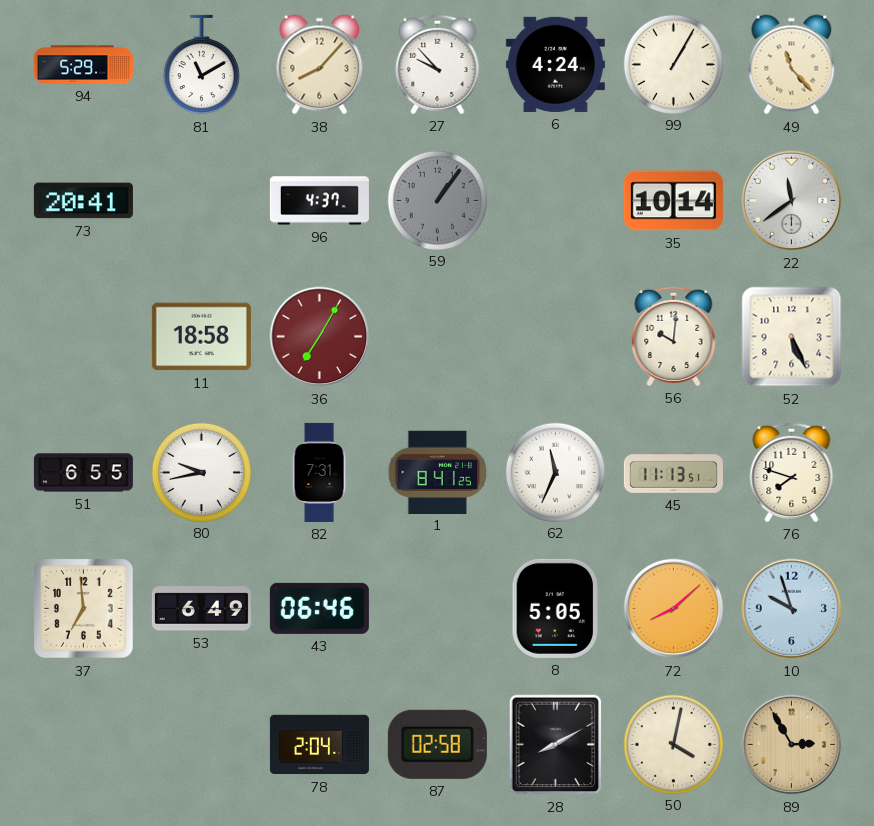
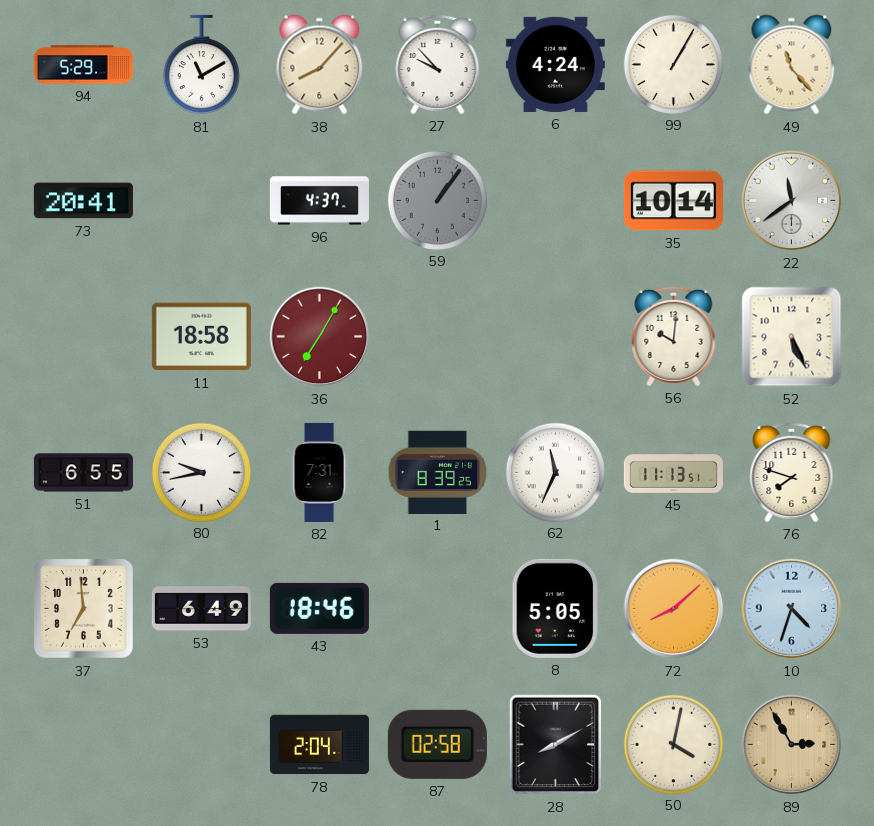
1: 8:41 -> 8:39
43: 06:46 -> 18:46
10: 9:57 -> 4:33
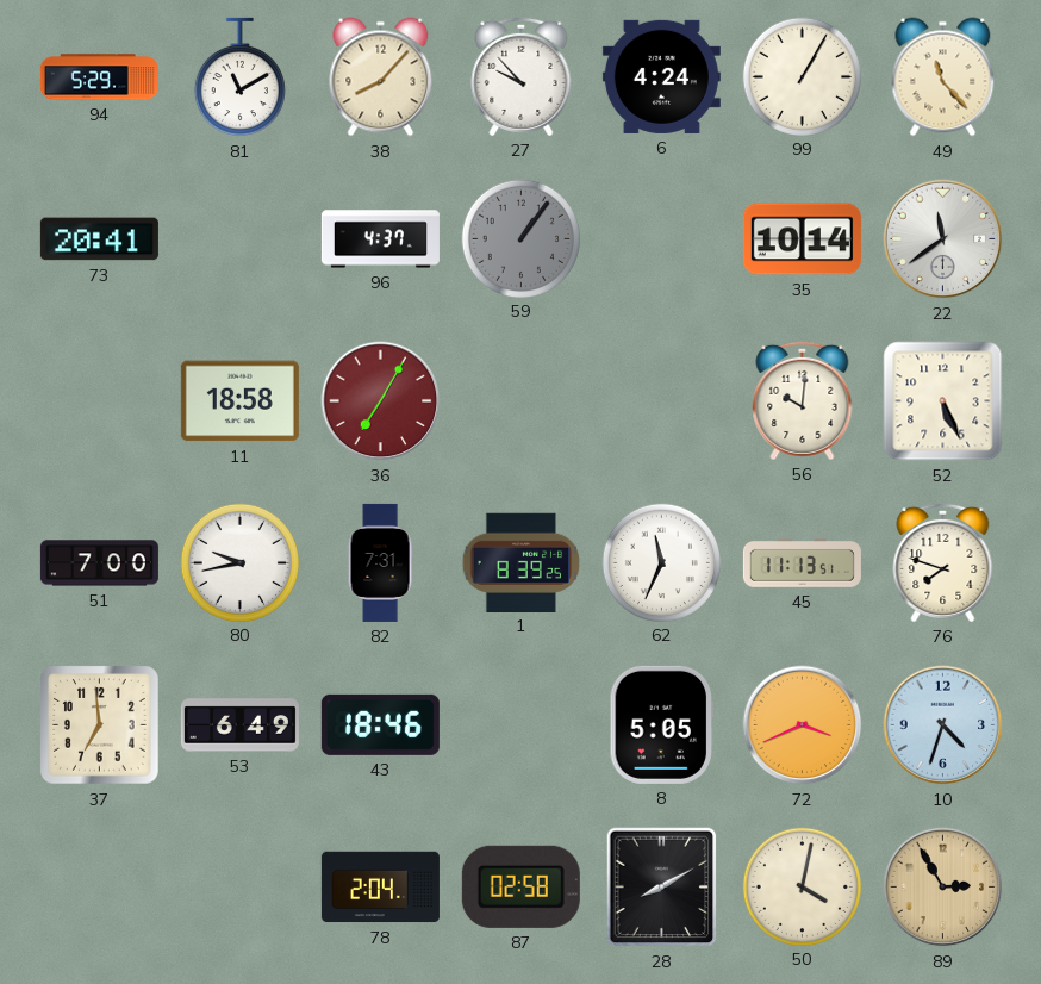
51: 6:55 -> 7:00
72: 8:08 -> 3:41
